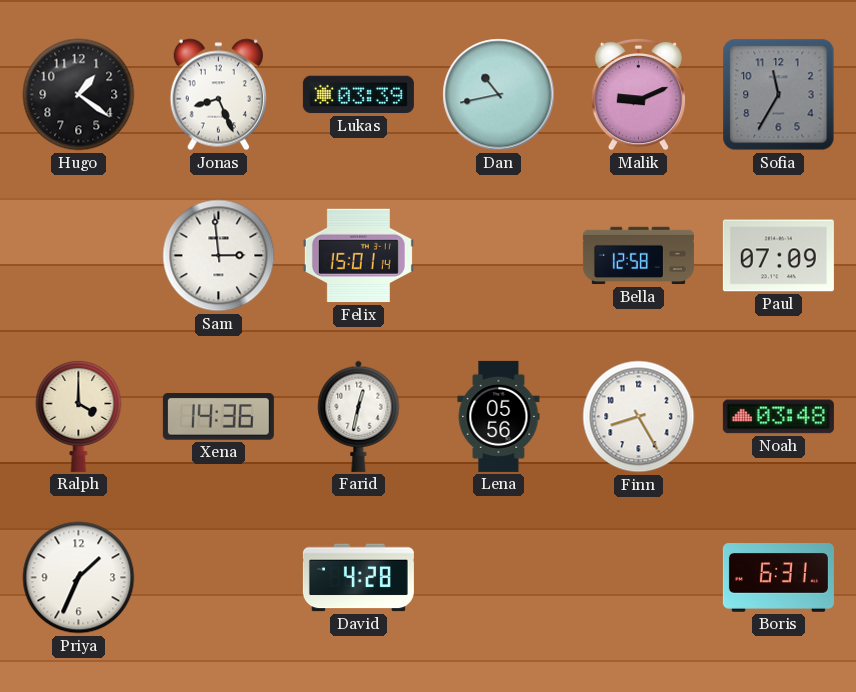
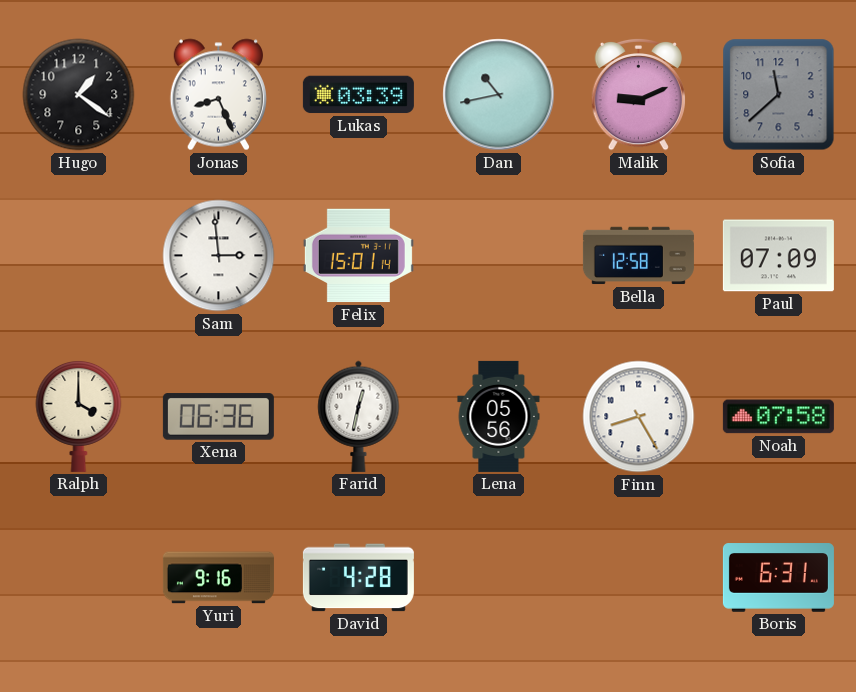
Sofia: 11:35 -> 11:38
Xena: 14:36 -> 06:36
Noah: 03:48 -> 07:58
Priya: 1:34 -> none
Yuri: none -> 9:16
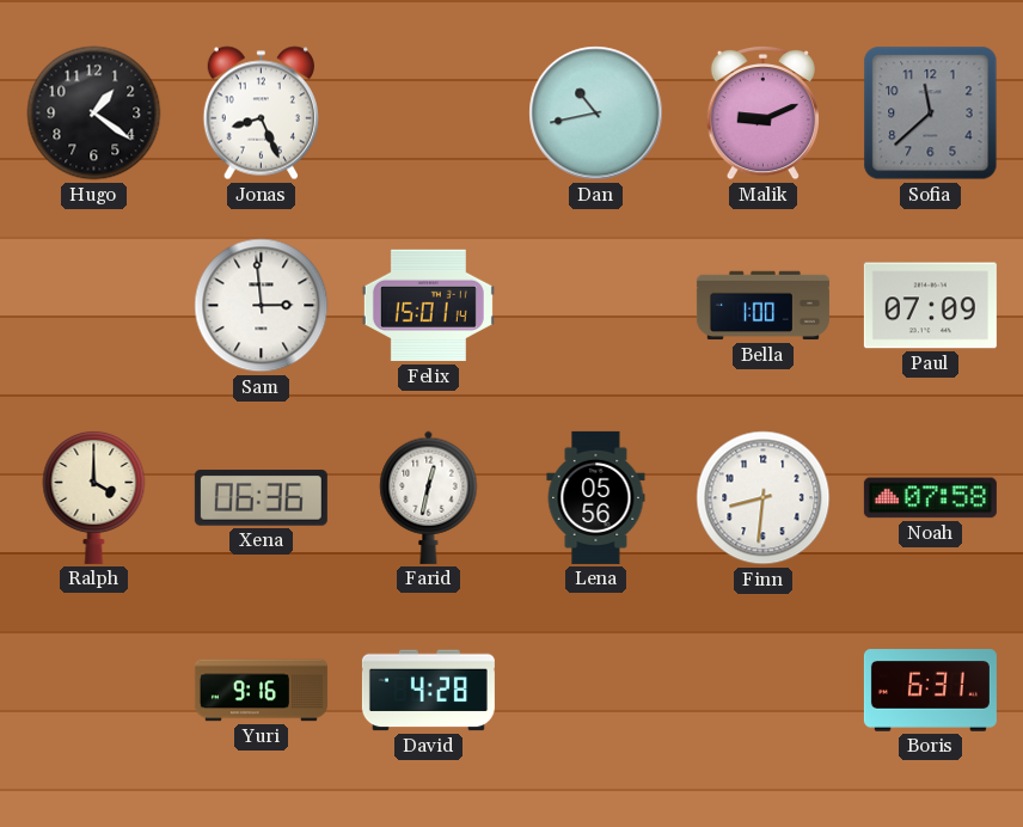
Lukas: 03:39 -> none
Bella: 12:58 -> 1:00
Finn: 8:25 -> 8:31
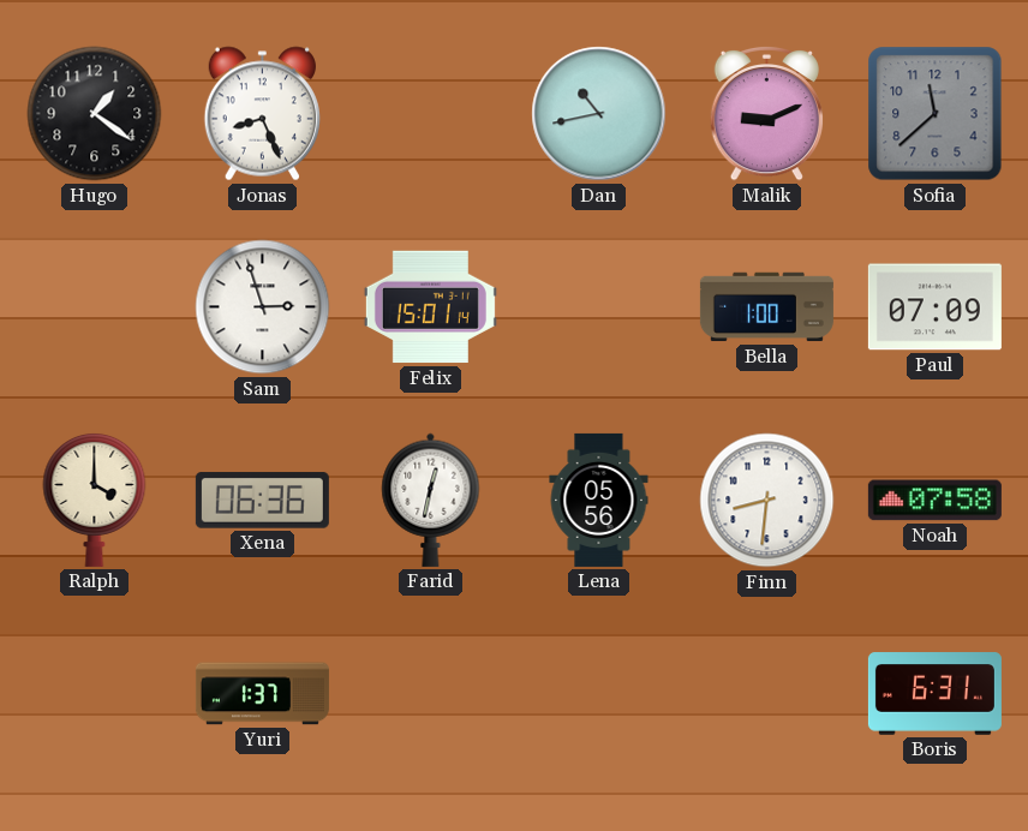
Sam: 2:59 -> 2:57
Yuri: 9:16 -> 1:37
David: 4:28 -> none
